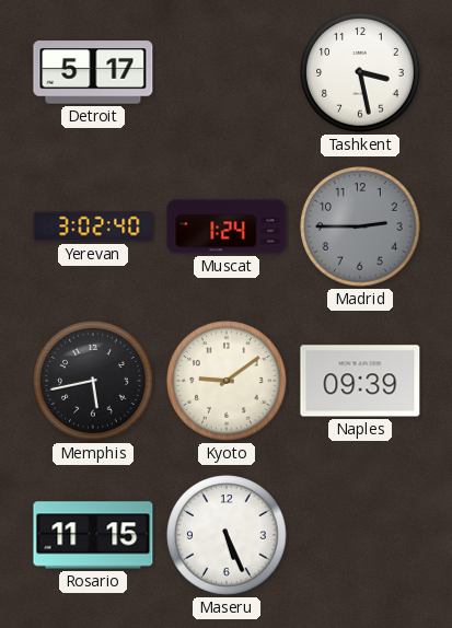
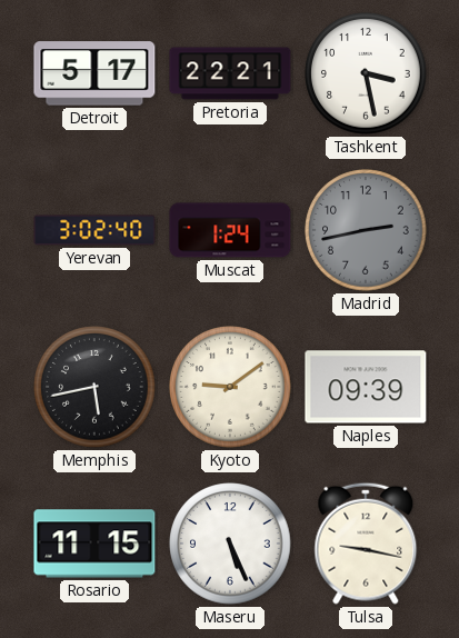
Pretoria: none -> 22:21
Madrid: 2:45 -> 2:43
Tulsa: none -> 9:17
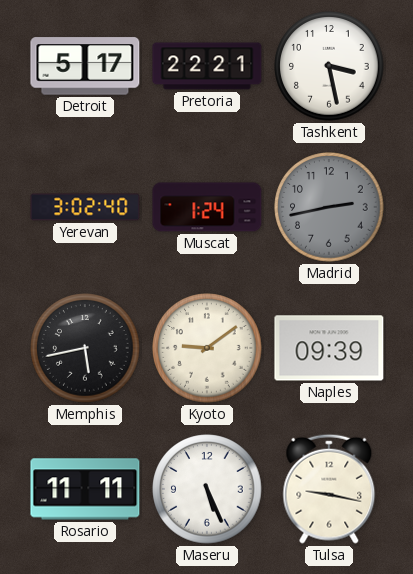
Rosario: 11:15 -> 11:11
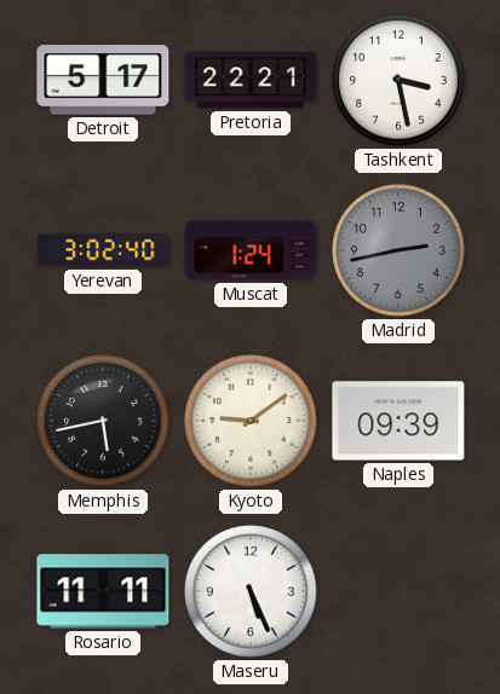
Tulsa: 9:17 -> none
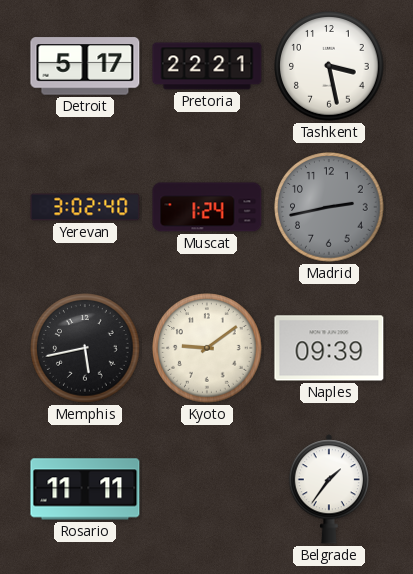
Maseru: 5:26 -> none
Belgrade: none -> 1:36
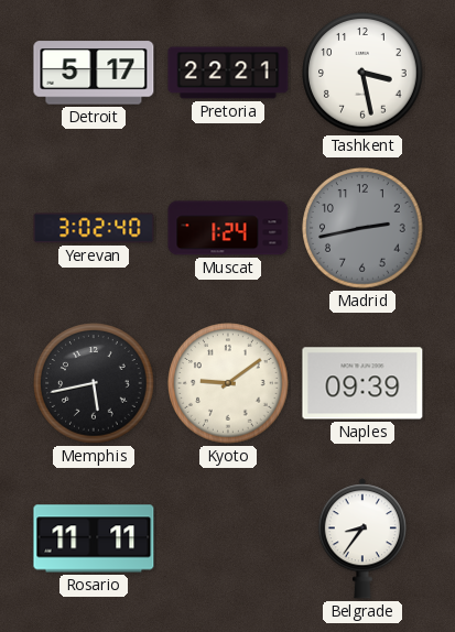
Belgrade: 1:36 -> 8:36
